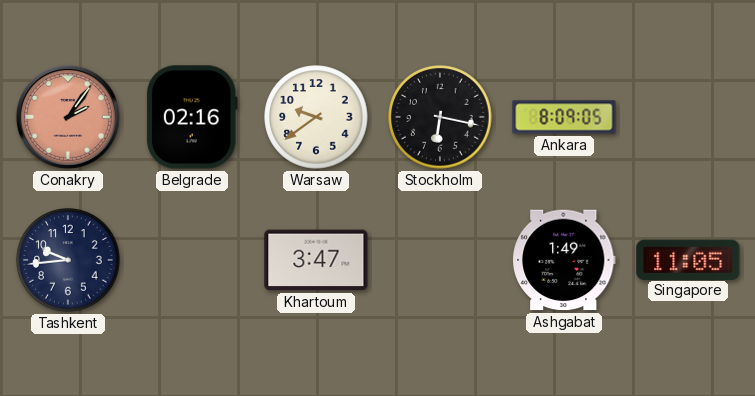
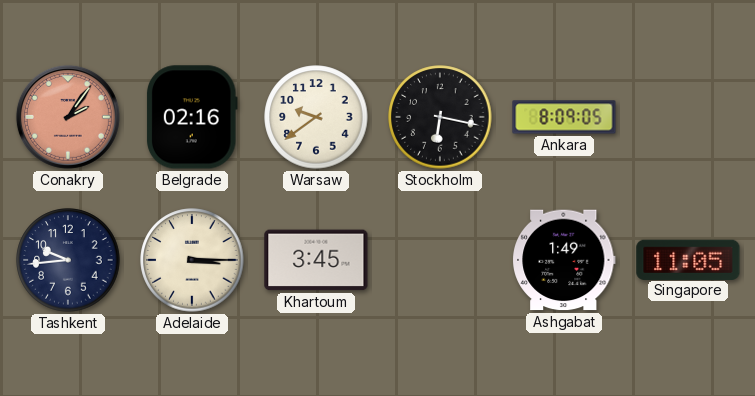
Adelaide: none -> 3:15
Khartoum: 3:47 -> 3:45
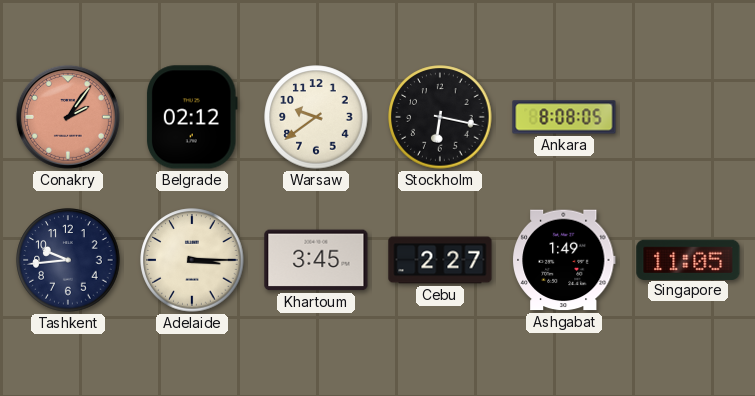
Belgrade: 02:16 -> 02:12
Ankara: 8:09 -> 8:08
Cebu: none -> 2:27
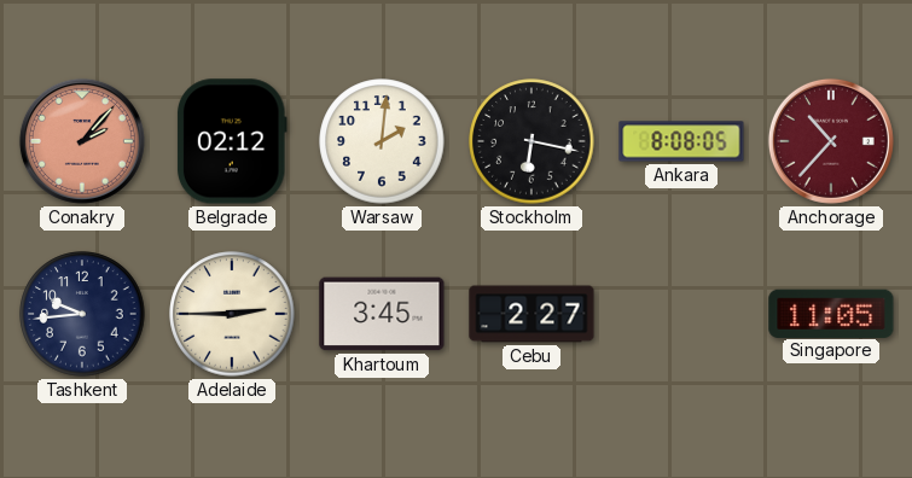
Conakry: 2:06 -> 2:07
Warsaw: 9:39 -> 2:01
Anchorage: none -> 10:37
Adelaide: 3:15 -> 2:45
Ashgabat: 1:49 -> none
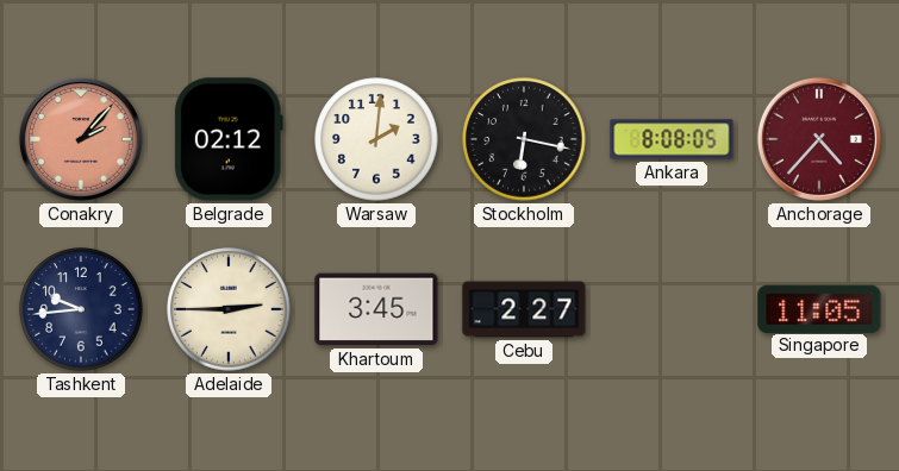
Anchorage: 10:37 -> 4:37
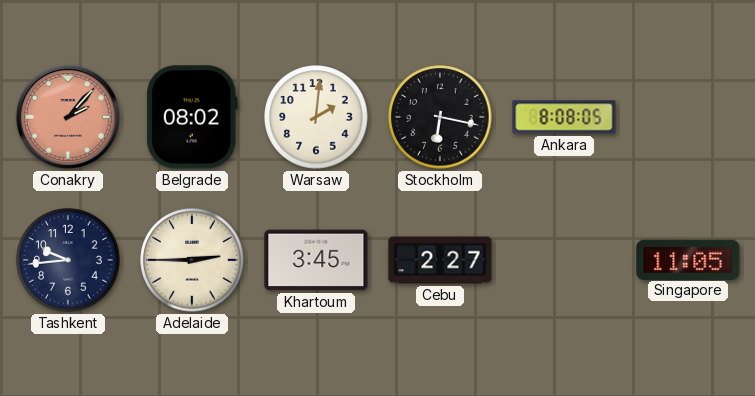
Belgrade: 02:12 -> 08:02
Anchorage: 4:37 -> none
